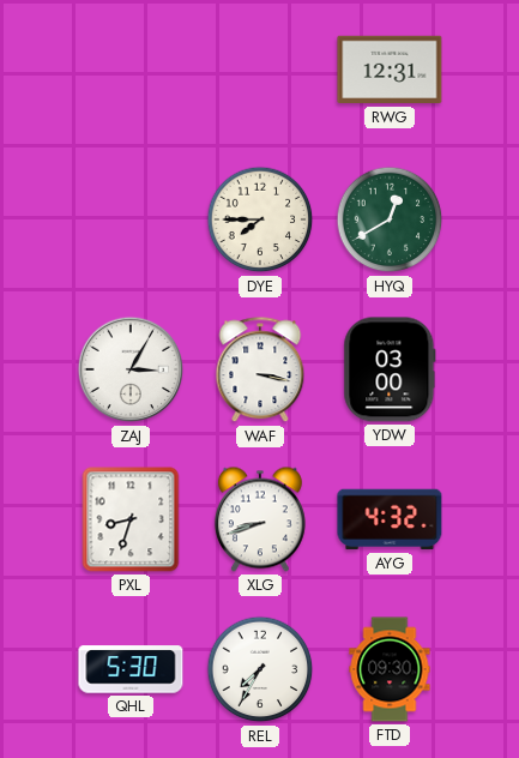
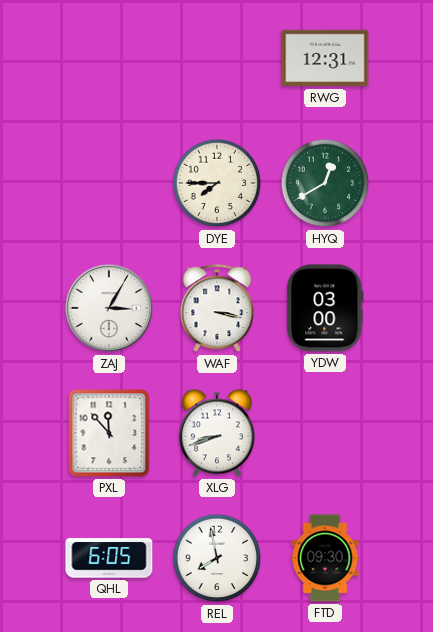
PXL: 8:33 -> 11:53
AYG: 4:32 -> none
QHL: 5:30 -> 6:05
REL: 7:35 -> 7:58
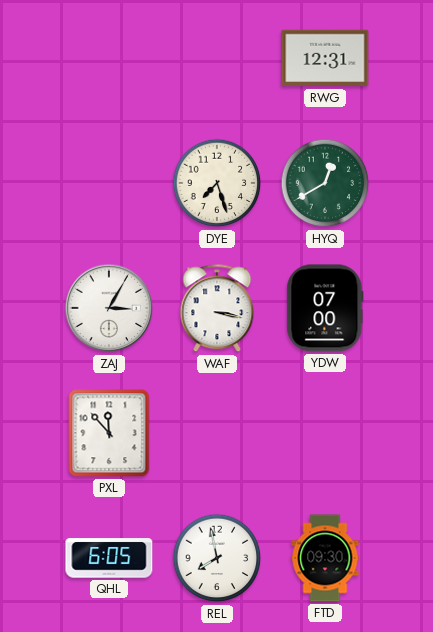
DYE: 7:45 -> 7:27
YDW: 03:00 -> 07:00
XLG: 8:42 -> none
